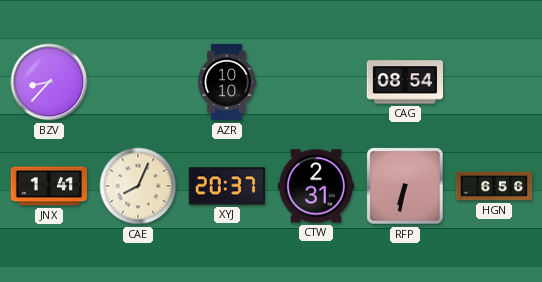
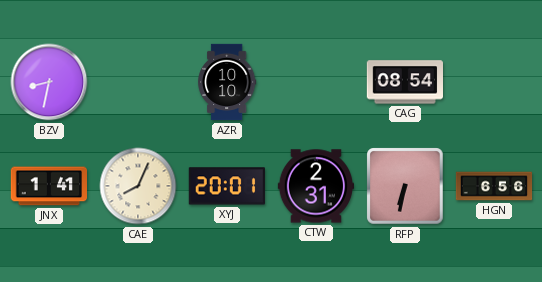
BZV: 8:37 -> 8:32
XYJ: 20:37 -> 20:01
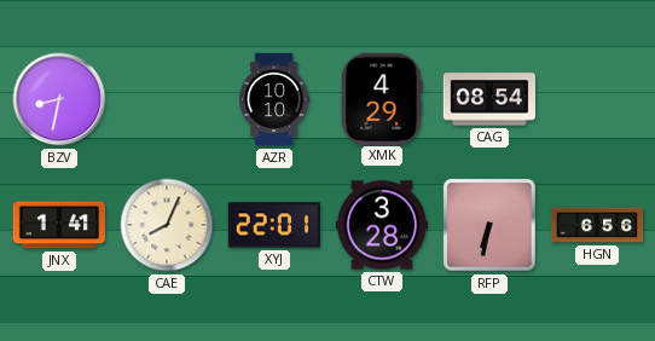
XMK: none -> 4:29
XYJ: 20:01 -> 22:01
CTW: 2:31 -> 3:28
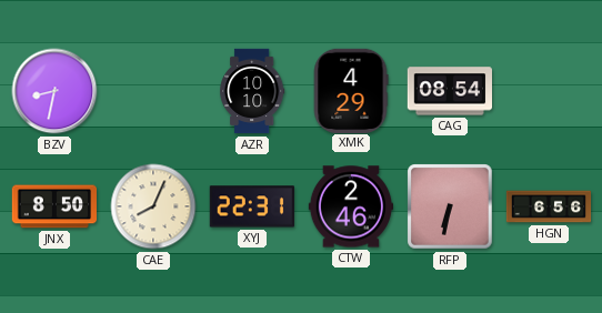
JNX: 1:41 -> 8:50
XYJ: 22:01 -> 22:31
CTW: 3:28 -> 2:46
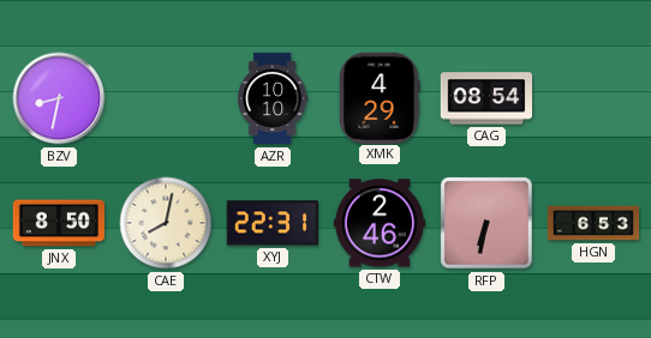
CAE: 8:04 -> 8:02
HGN: 6:56 -> 6:53
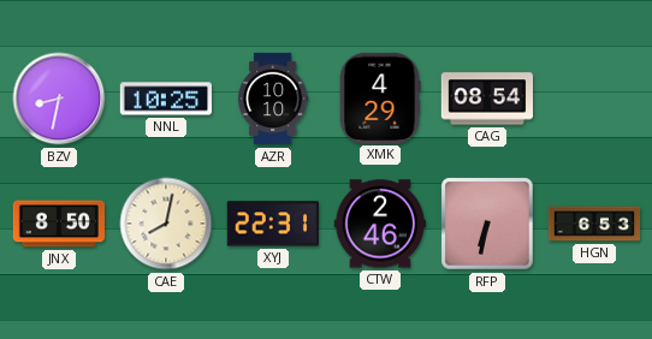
NNL: none -> 10:25
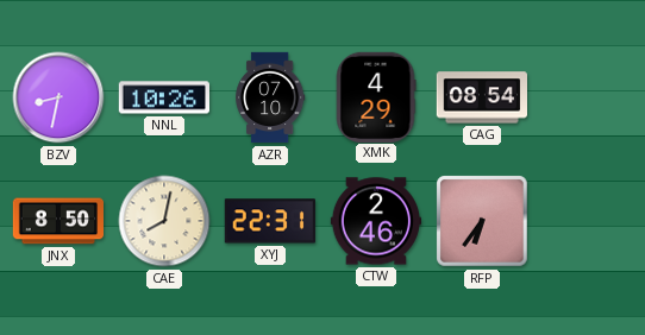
NNL: 10:25 -> 10:26
AZR: 10:10 -> 07:10
RFP: 6:32 -> 6:36
HGN: 6:53 -> none
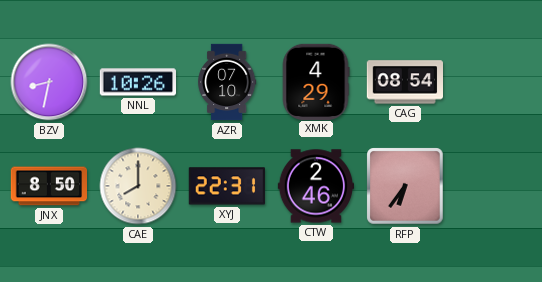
CAE: 8:02 -> 8:00
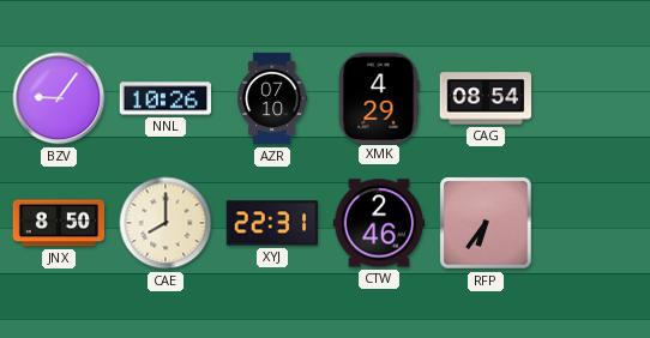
BZV: 8:32 -> 9:06
